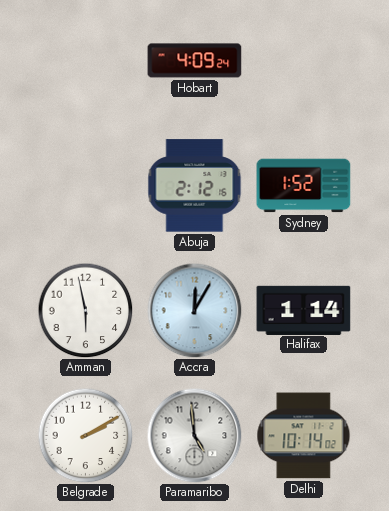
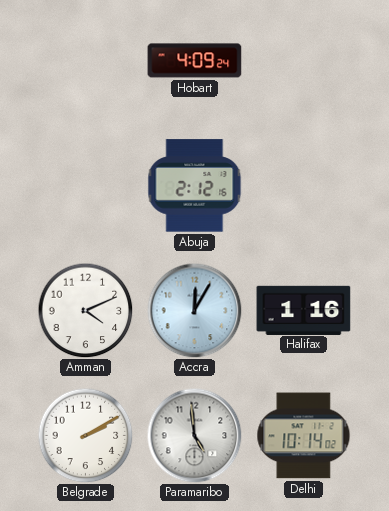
Sydney: 1:52 -> none
Amman: 5:58 -> 4:11
Halifax: 1:14 -> 1:16
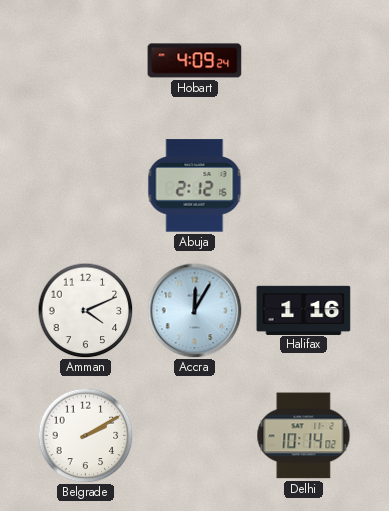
Paramaribo: 4:59 -> none
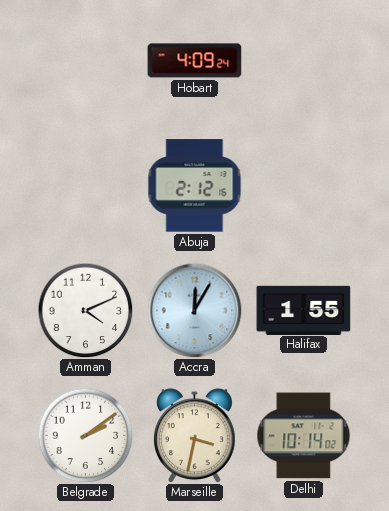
Halifax: 1:16 -> 1:55
Belgrade: 2:10 -> 2:09
Marseille: none -> 3:32
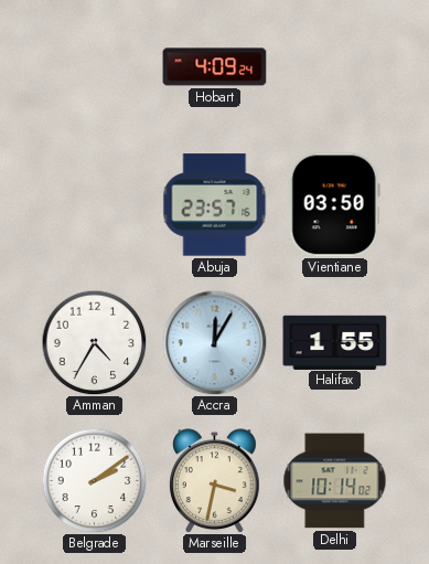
Abuja: 2:12 -> 23:57
Vientiane: none -> 03:50
Amman: 4:11 -> 4:35
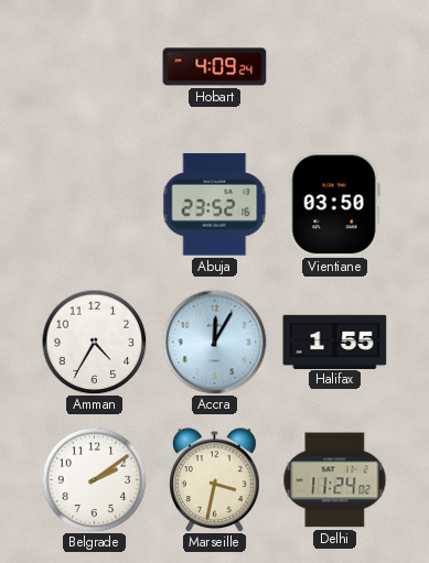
Abuja: 23:57 -> 23:52
Delhi: 10:14 -> 11:24
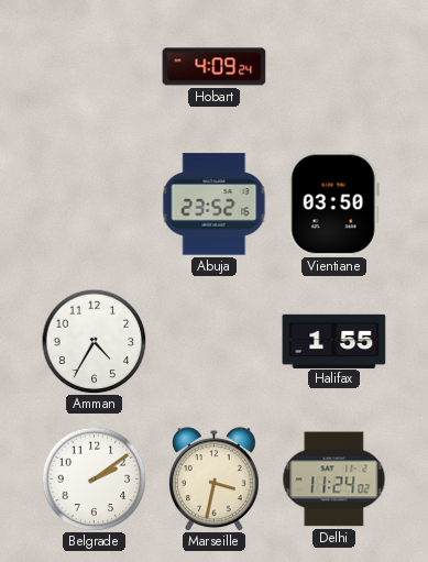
Accra: 12:05 -> none
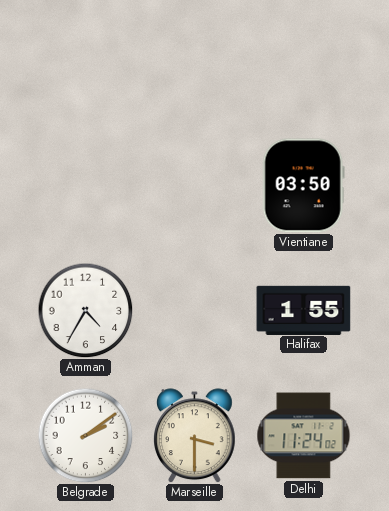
Hobart: 4:09 -> none
Abuja: 23:52 -> none
Marseille: 3:32 -> 3:30
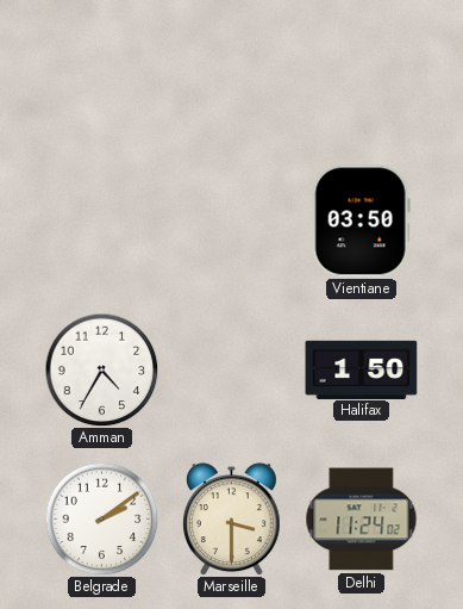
Halifax: 1:55 -> 1:50
